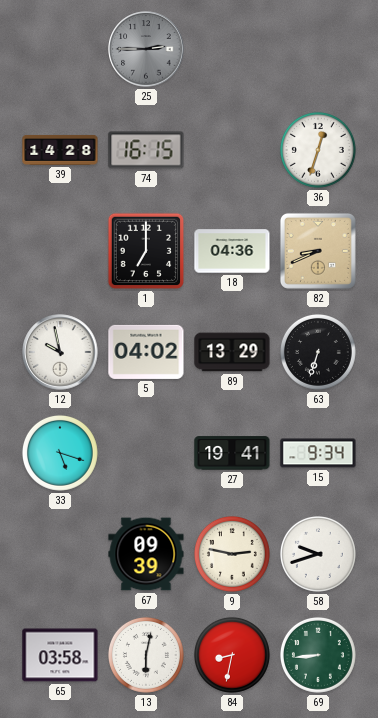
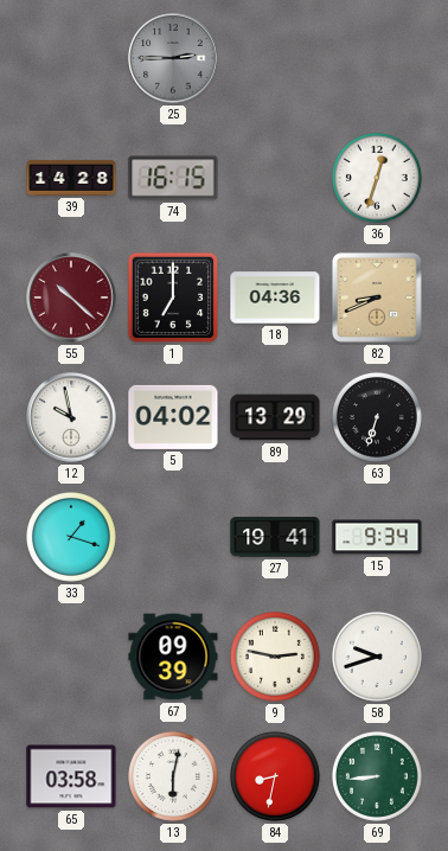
55: none -> 10:22
33: 5:18 -> 1:18
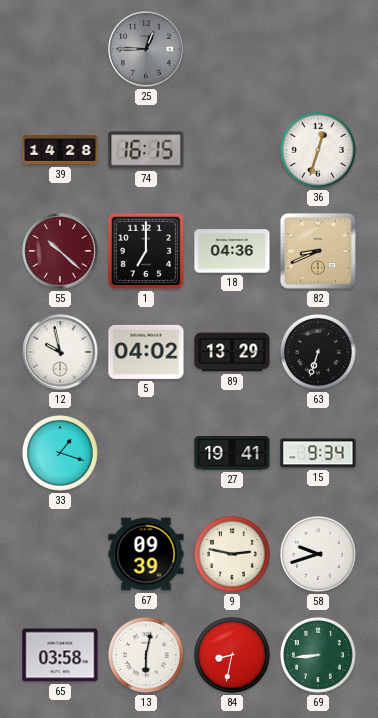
25: 2:45 -> 12:45
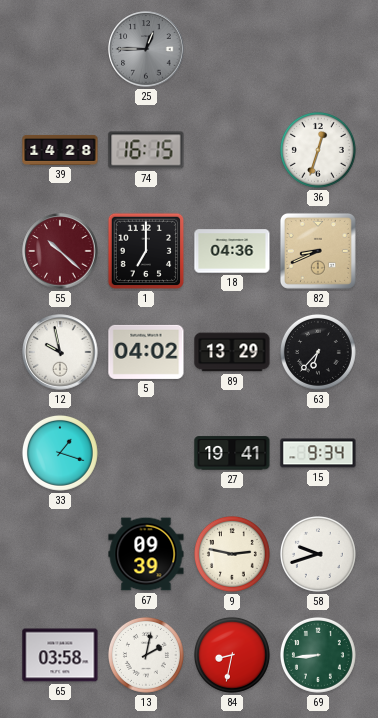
63: 6:33 -> 6:37
13: 6:02 -> 2:02
